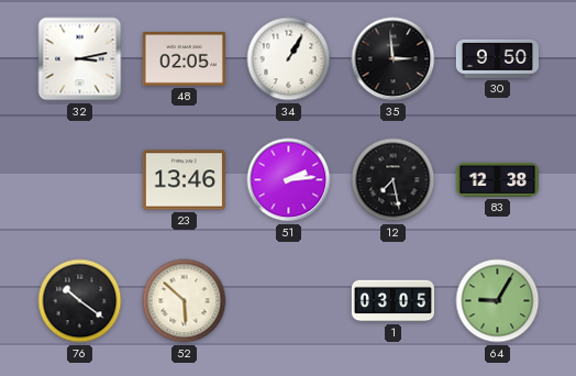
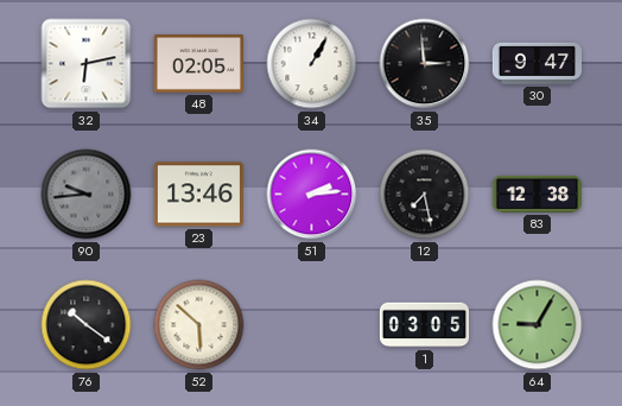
32: 3:13 -> 6:13
30: 9:50 -> 9:47
90: none -> 9:44
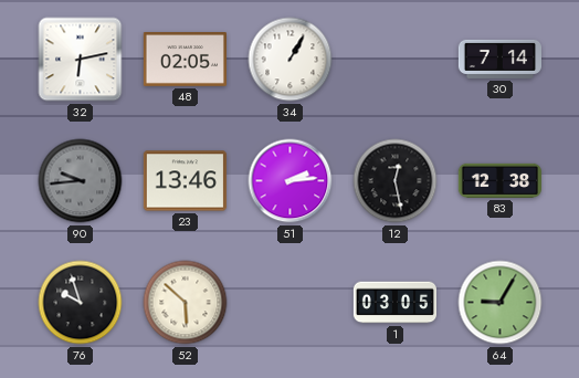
35: 2:59 -> none
30: 9:47 -> 7:14
12: 7:28 -> 12:28
76: 10:21 -> 9:57
